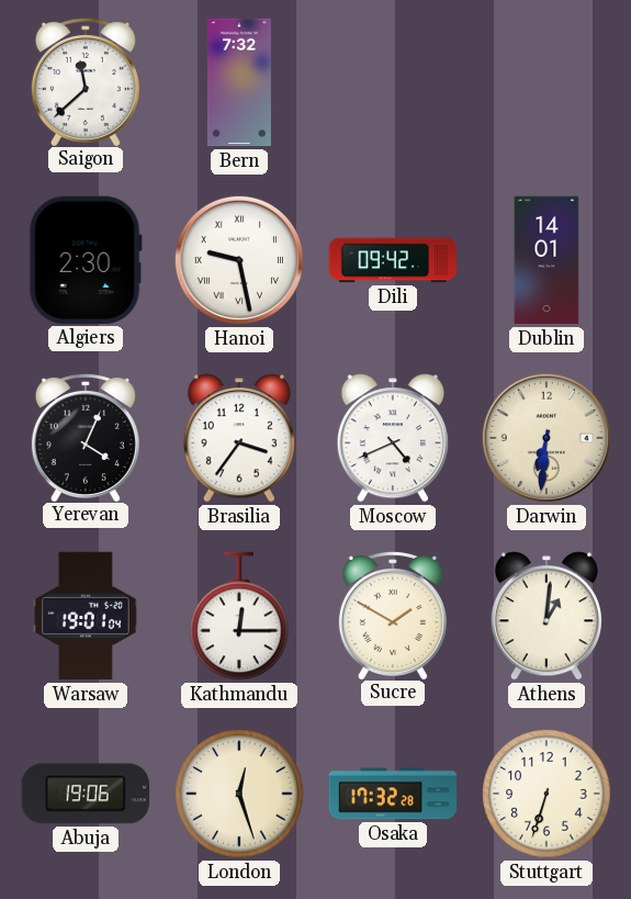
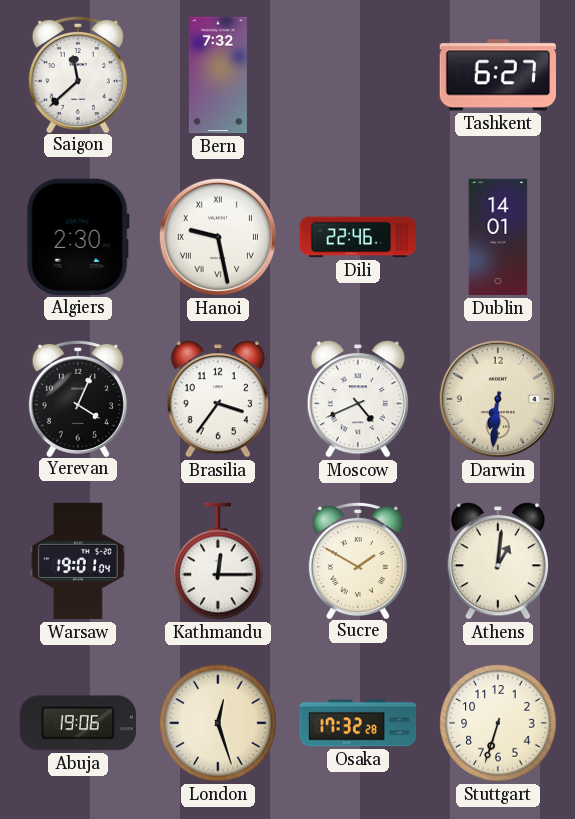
Tashkent: none -> 6:27
Dili: 09:42 -> 22:46
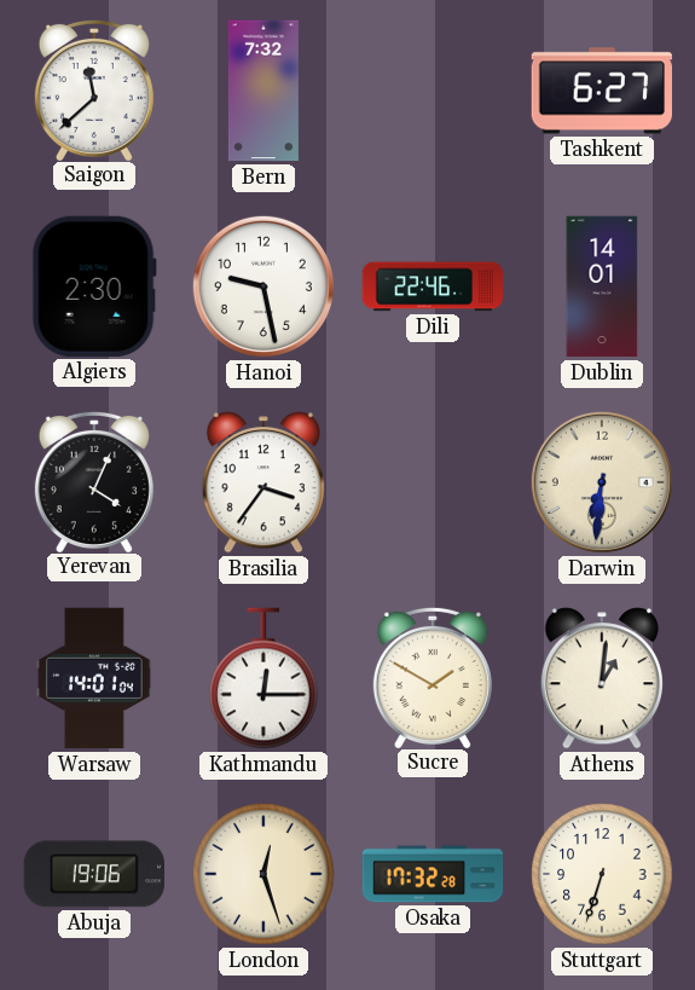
Hanoi numerals: Roman -> Arabic
Moscow: 4:41 -> none
Warsaw: 19:01 -> 14:01
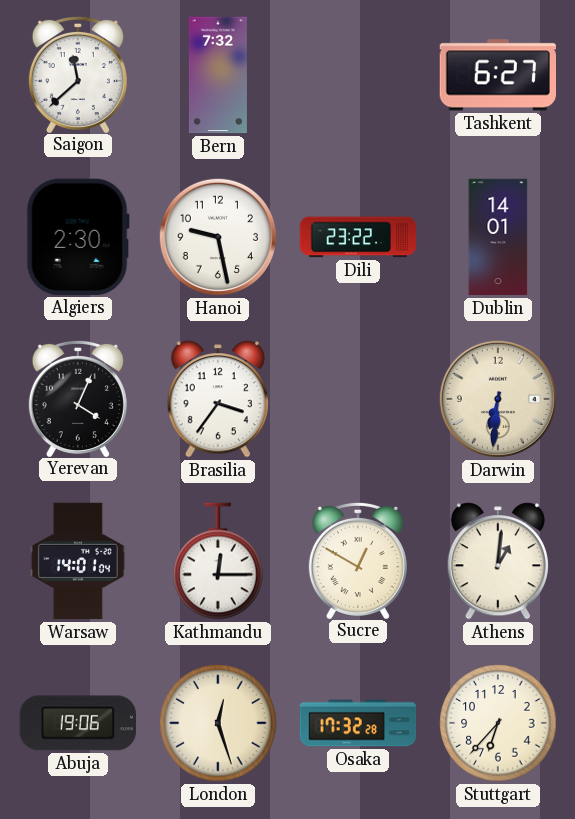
Dili: 22:46 -> 23:22
Sucre: 1:50 -> 12:50
Stuttgart: 6:33 -> 6:37
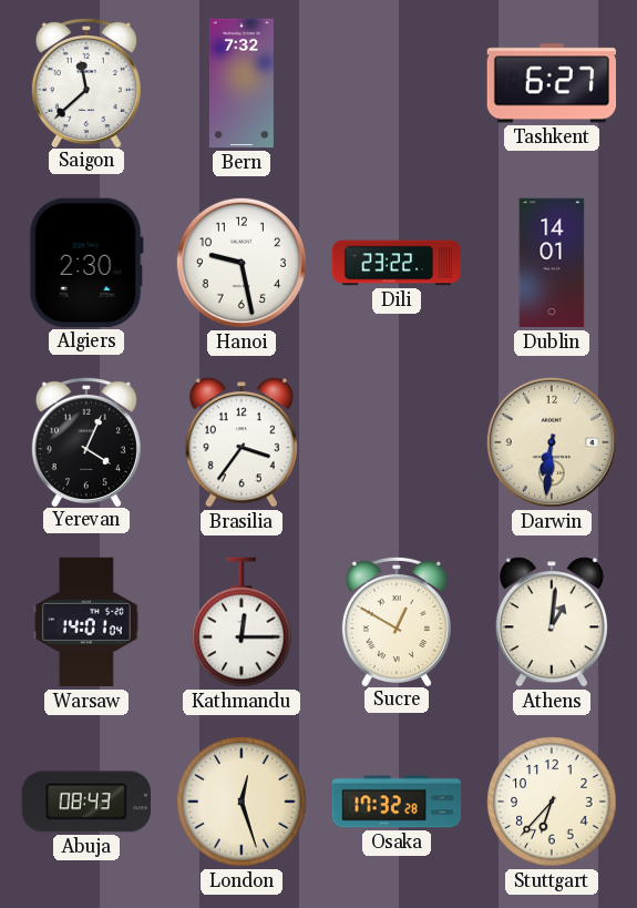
Abuja: 19:06 -> 08:43
